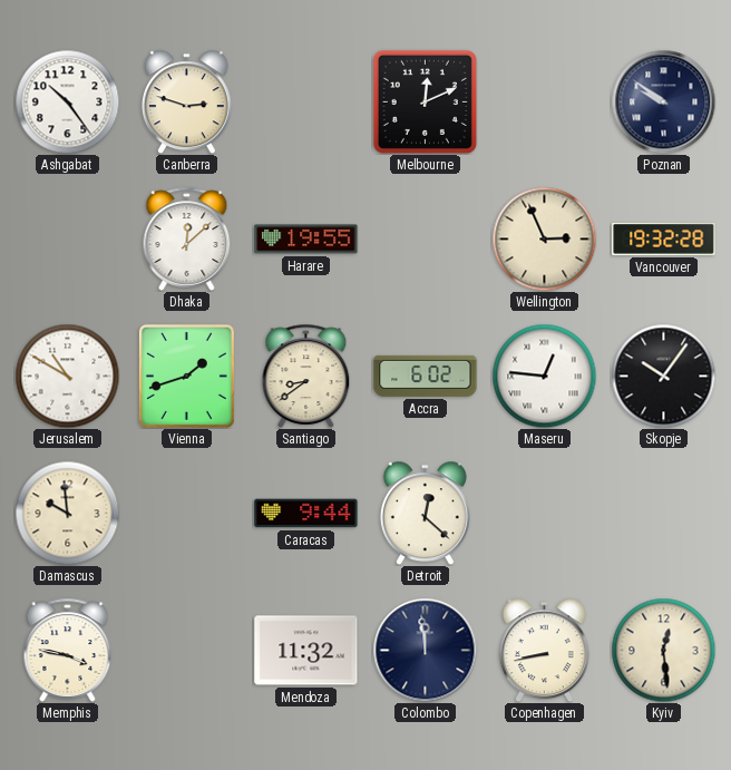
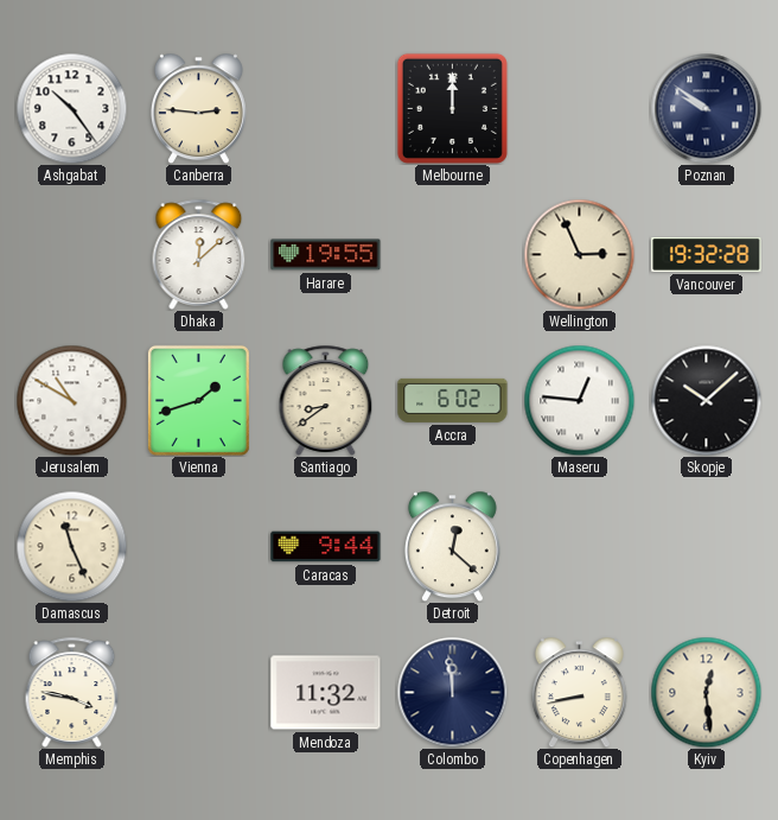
Canberra: 2:48 -> 2:46
Melbourne: 12:11 -> 12:00
Skopje: 10:06 -> 10:08
Damascus: 9:59 -> 11:26
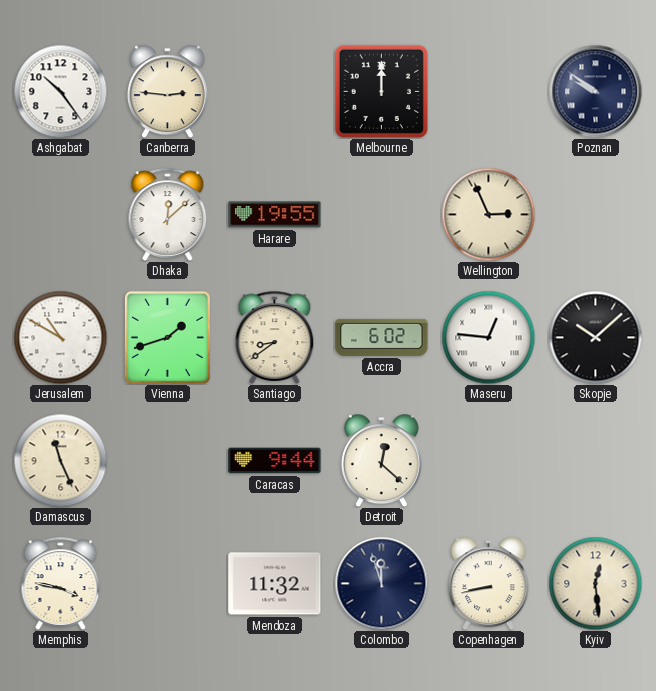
Vancouver: 19:32 -> none
Colombo: 11:59 -> 11:57
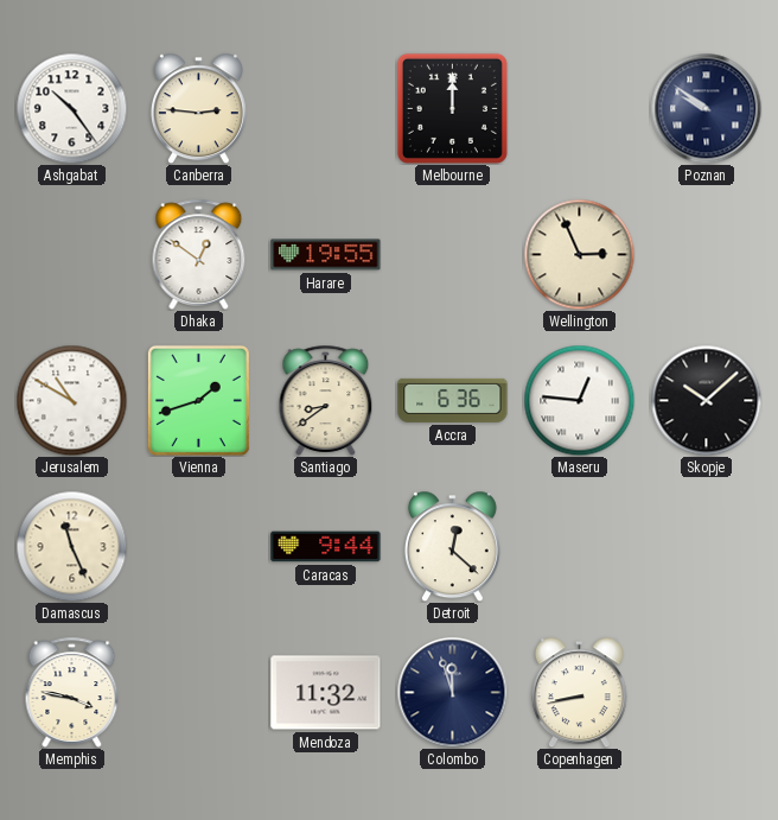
Dhaka: 12:08 -> 12:51
Accra: 6:02 -> 6:36
Kyiv: 12:29 -> none
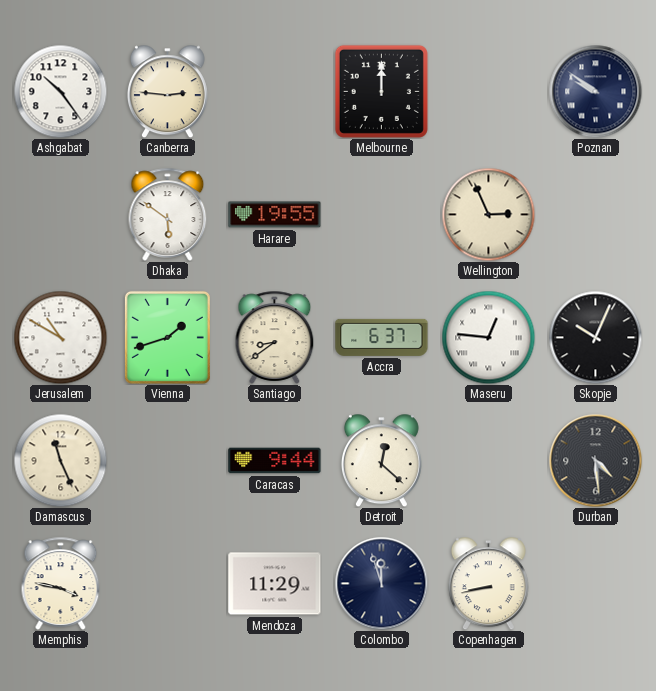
Dhaka: 12:51 -> 5:51
Accra: 6:36 -> 6:37
Skopje: 10:08 -> 10:04
Durban: none -> 4:29
Mendoza: 11:32 -> 11:29
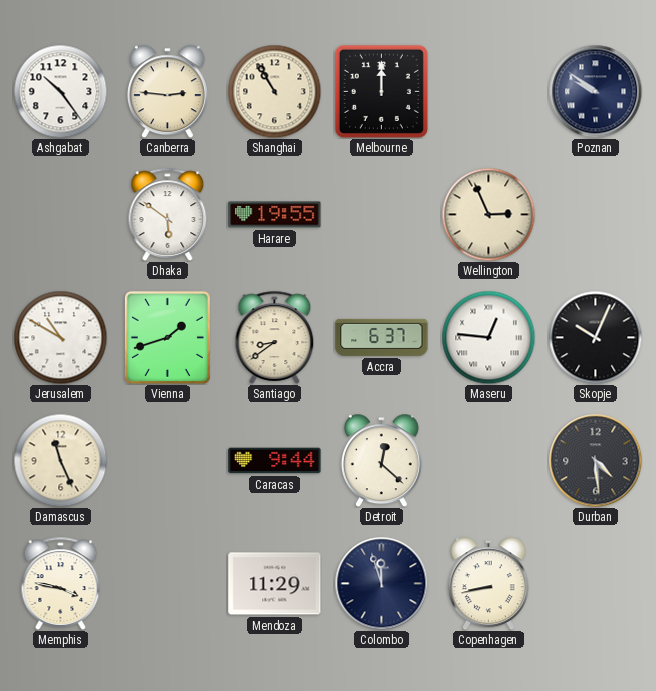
Shanghai: none -> 10:55
